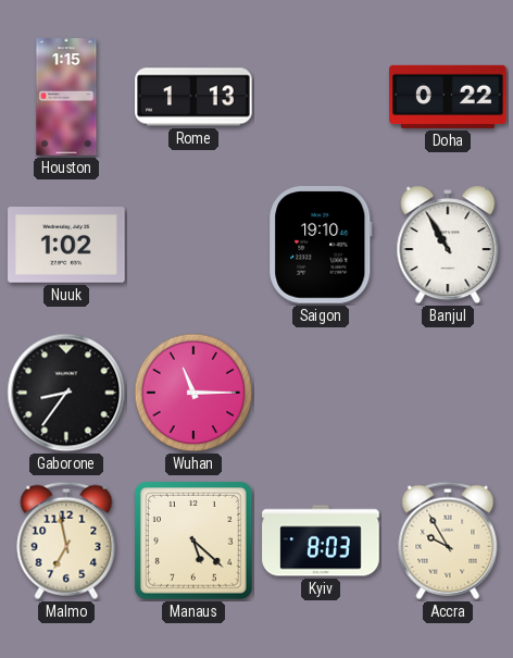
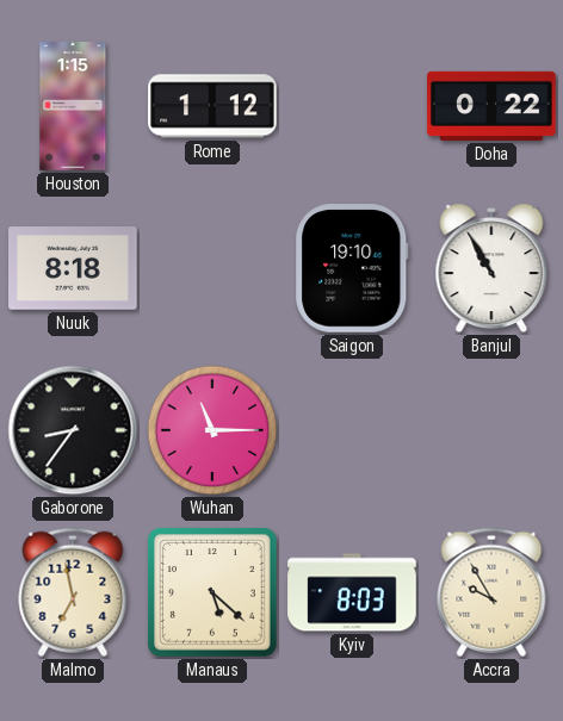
Rome: 1:13 -> 1:12
Nuuk: 1:02 -> 8:18
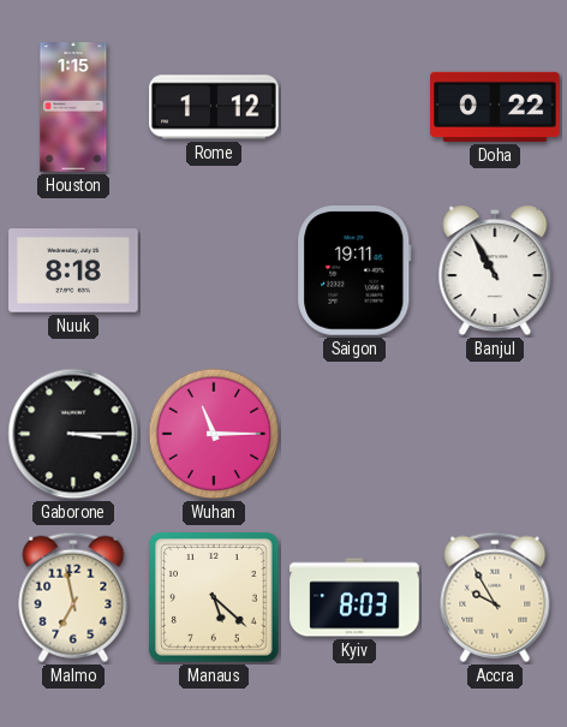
Saigon: 19:10 -> 19:11
Gaborone: 8:36 -> 3:15
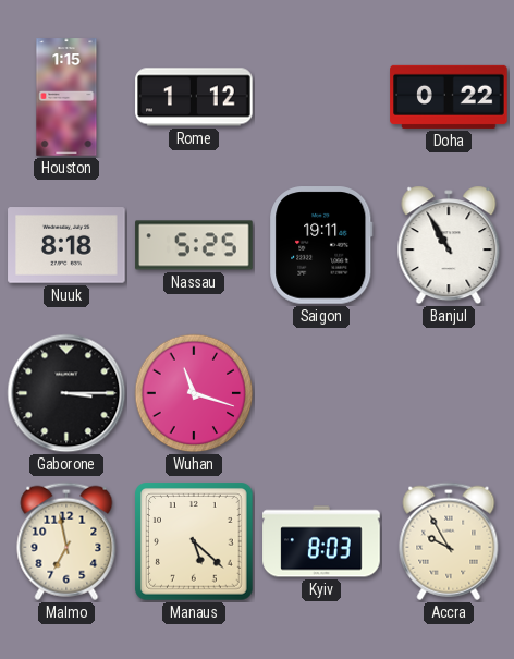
Nassau: none -> 5:25
Wuhan: 11:15 -> 11:18
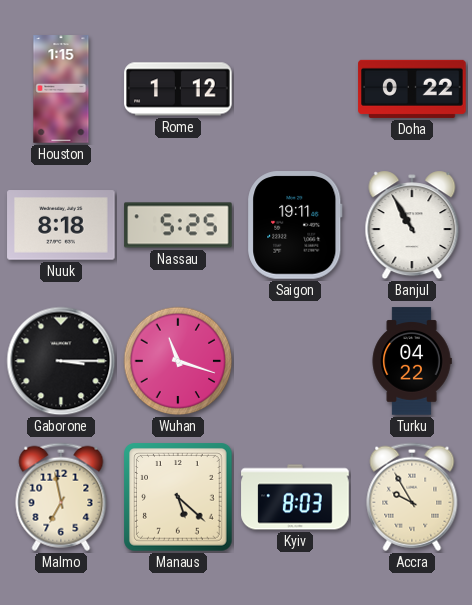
Turku: none -> 04:22
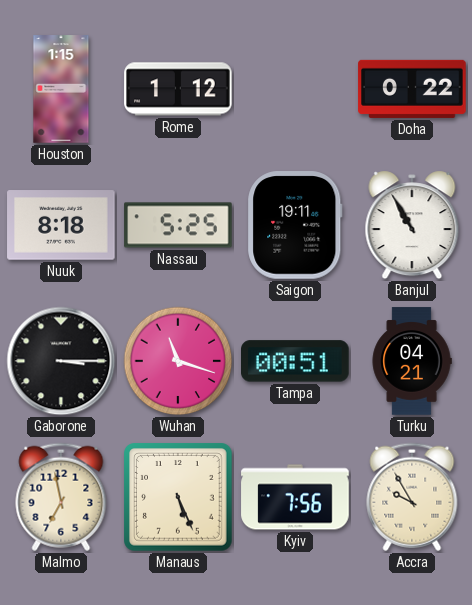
Tampa: none -> 00:51
Turku: 04:22 -> 04:21
Manaus: 5:22 -> 5:26
Kyiv: 8:03 -> 7:56
